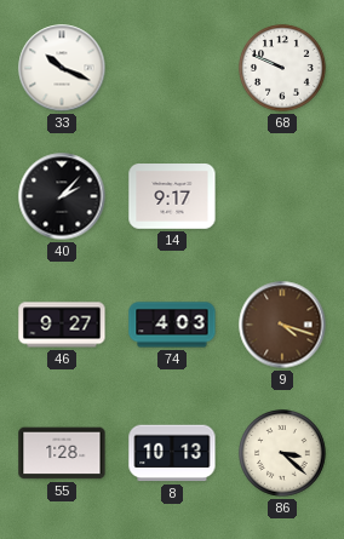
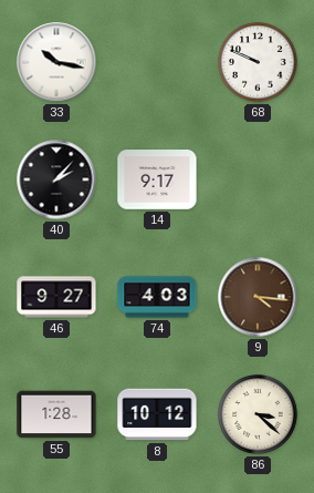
33: 10:19 -> 10:17
9: 4:18 -> 4:16
8: 10:13 -> 10:12
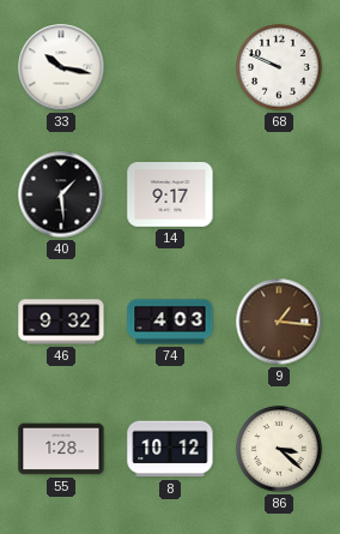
40: 2:07 -> 1:29
46: 9:27 -> 9:32
9: 4:16 -> 1:16
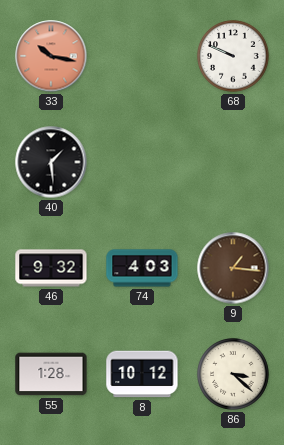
33 dial: white -> salmon
14: 9:17 -> none
